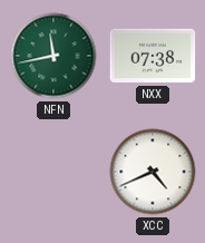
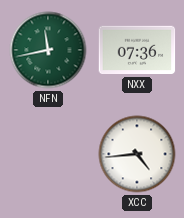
NXX: 07:38 -> 07:36
XCC: 4:41 -> 4:44
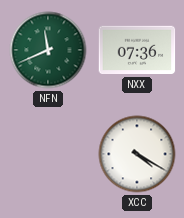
NFN: 11:43 -> 11:41
XCC: 4:44 -> 4:20
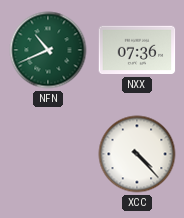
NFN: 11:41 -> 10:41
XCC: 4:20 -> 4:23
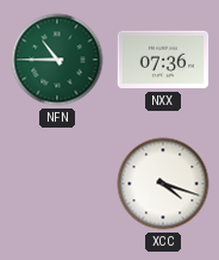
NFN: 10:41 -> 10:45
XCC: 4:23 -> 4:18
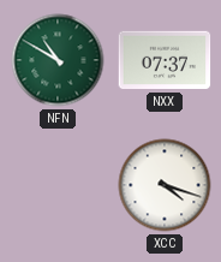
NFN: 10:45 -> 10:50
NXX: 07:36 -> 07:37
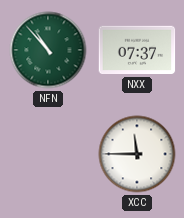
NFN: 10:50 -> 10:53
XCC: 4:18 -> 11:45
